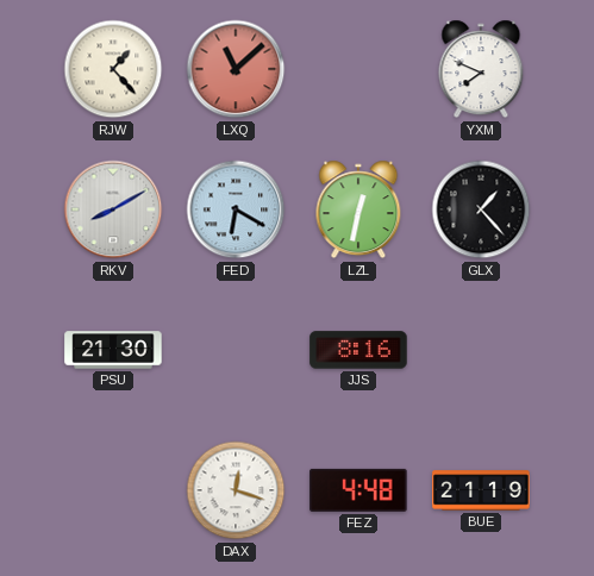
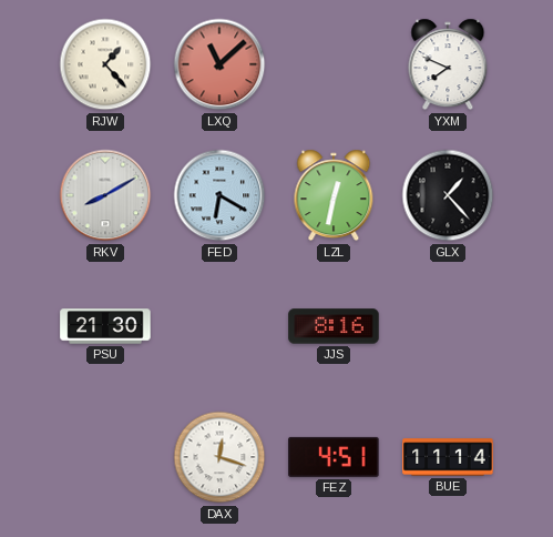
FEZ: 4:48 -> 4:51
BUE: 21:19 -> 11:14
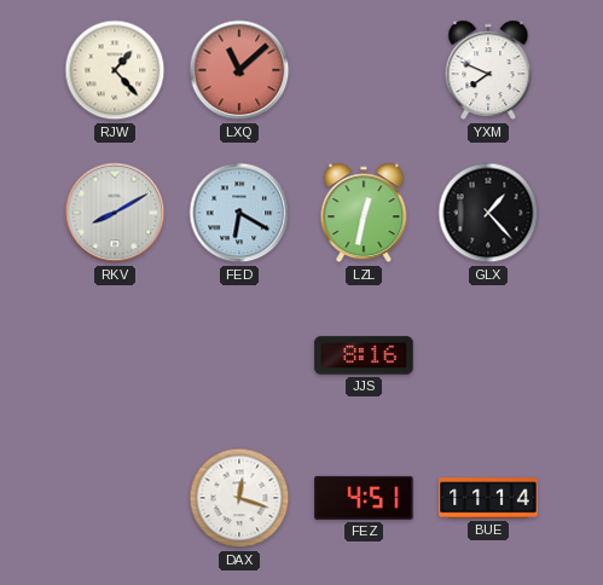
PSU: 21:30 -> none
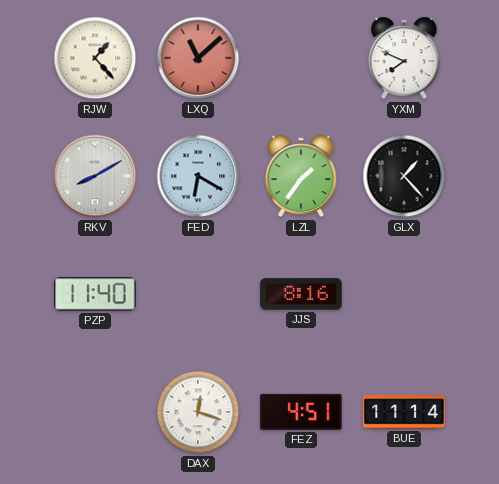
LZL: 12:32 -> 1:36
PZP: none -> 11:40
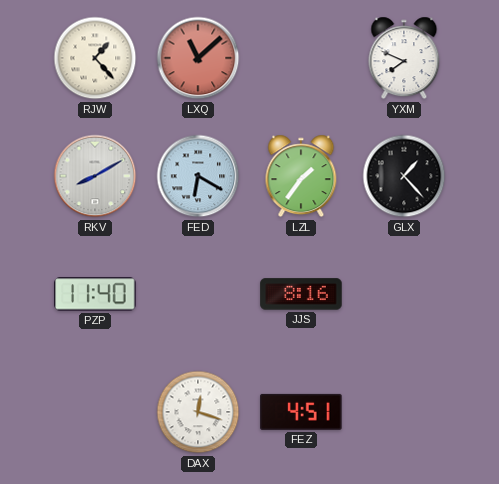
BUE: 11:14 -> none
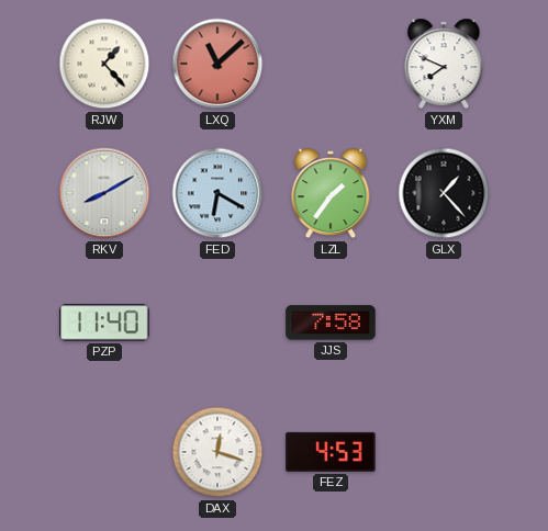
JJS: 8:16 -> 7:58
FEZ: 4:51 -> 4:53
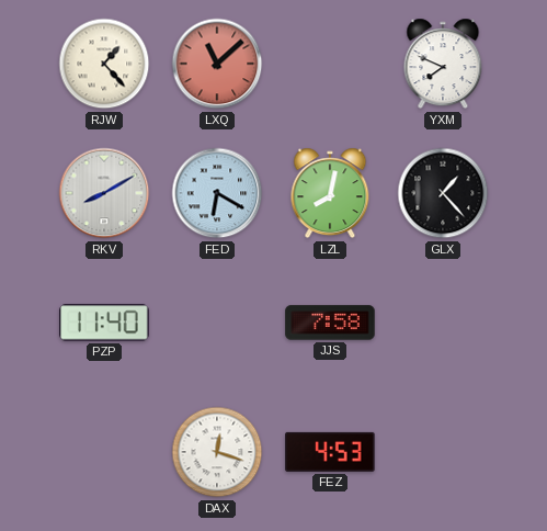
LZL: 1:36 -> 8:02
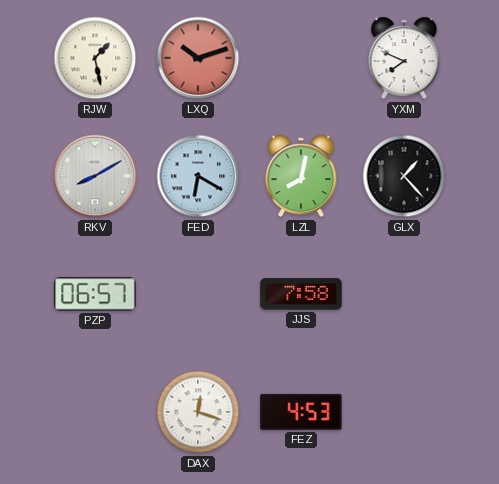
RJW: 1:23 -> 1:28
LXQ: 11:08 -> 10:12
PZP: 11:40 -> 06:57
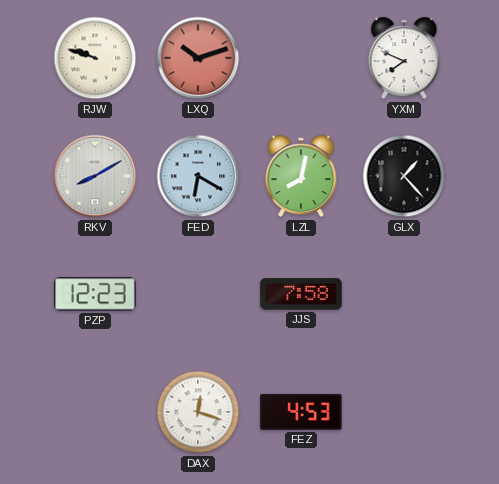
RJW: 1:28 -> 9:48
PZP: 06:57 -> 12:23
